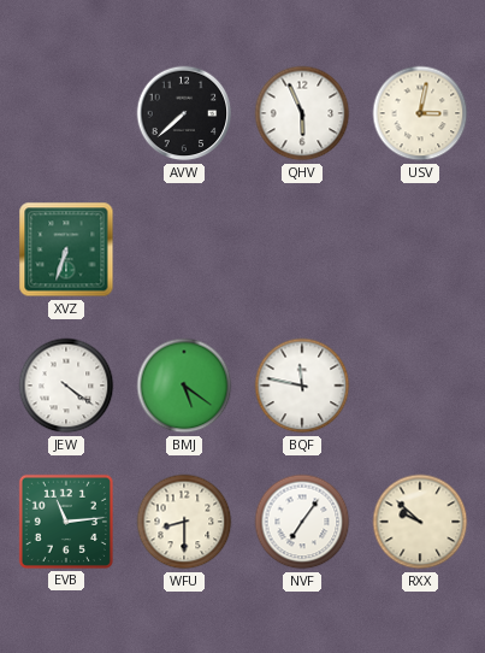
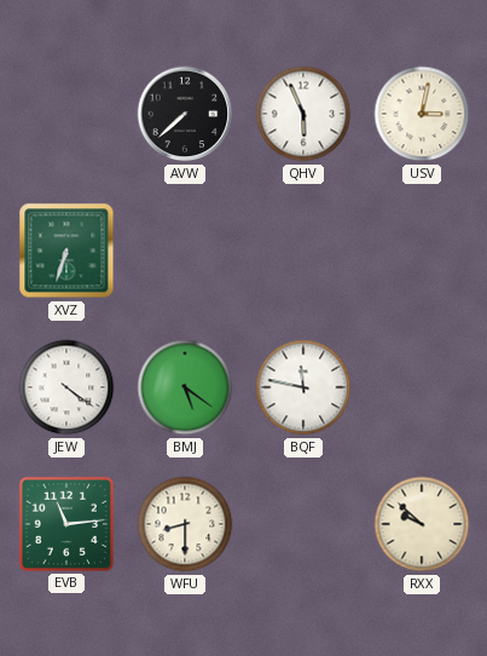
NVF: 7:06 -> none
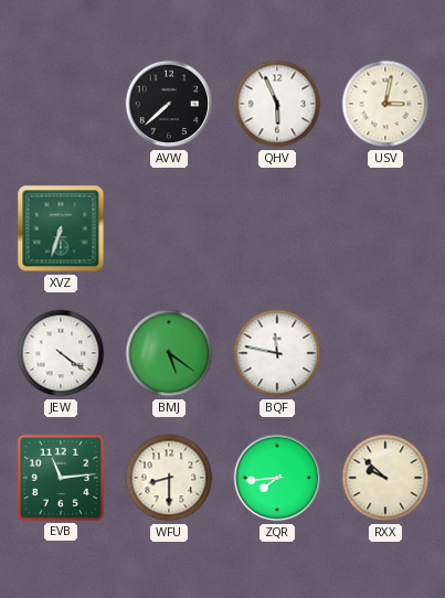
ZQR: none -> 7:44
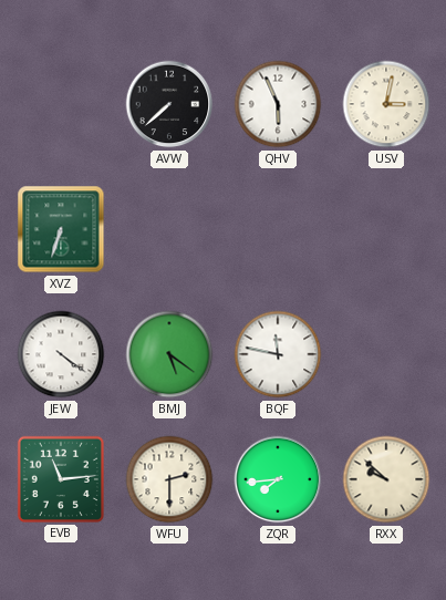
WFU: 8:30 -> 2:30
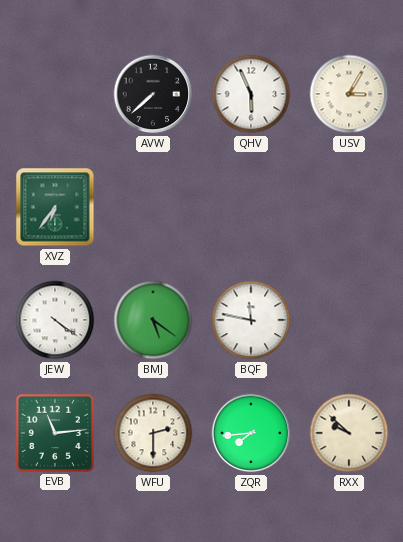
USV: 3:02 -> 3:05
XVZ: 6:33 -> 6:36
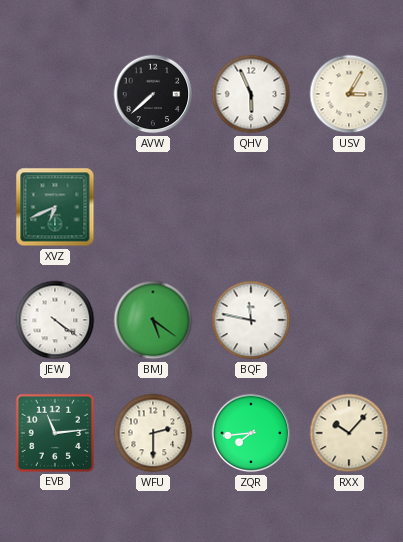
XVZ: 6:36 -> 6:41
RXX: 9:52 -> 10:07
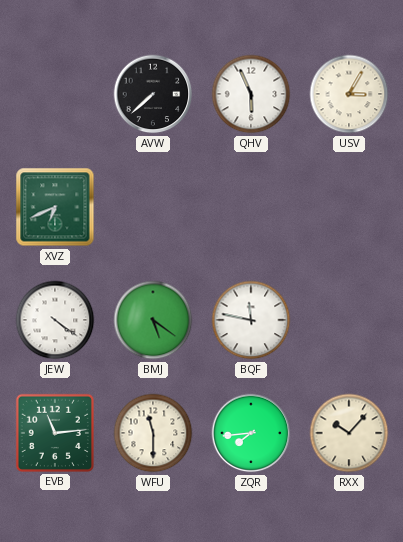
WFU: 2:30 -> 11:30
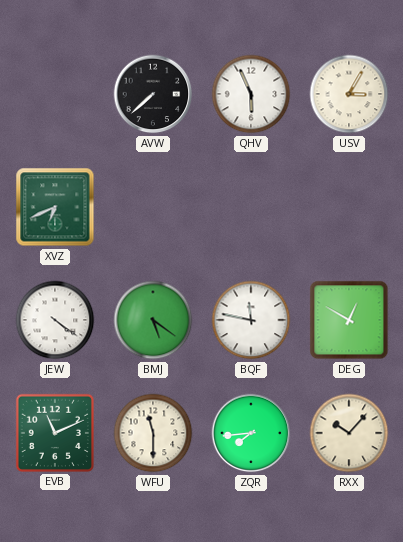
DEG: none -> 12:50
EVB: 11:14 -> 11:11
